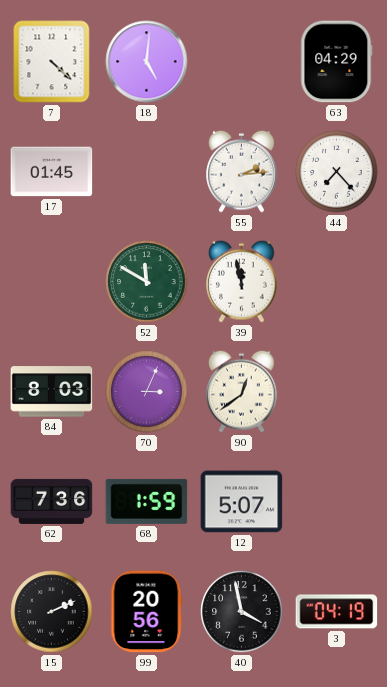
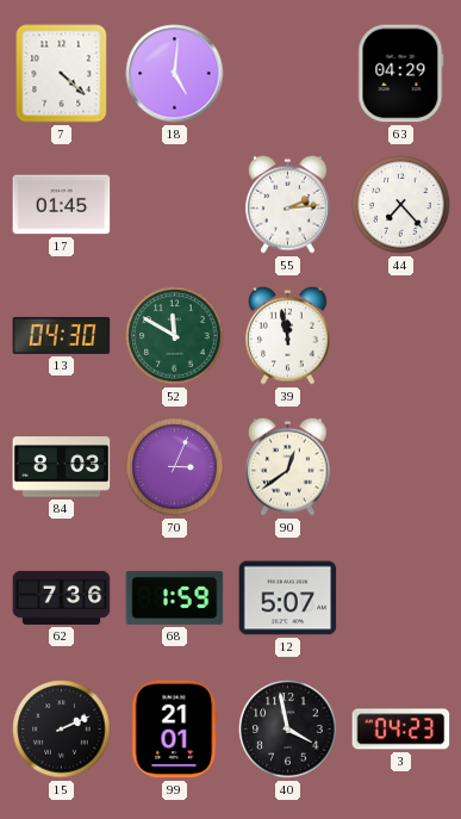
13: none -> 04:30
99: 20:56 -> 21:01
3: 04:19 -> 04:23
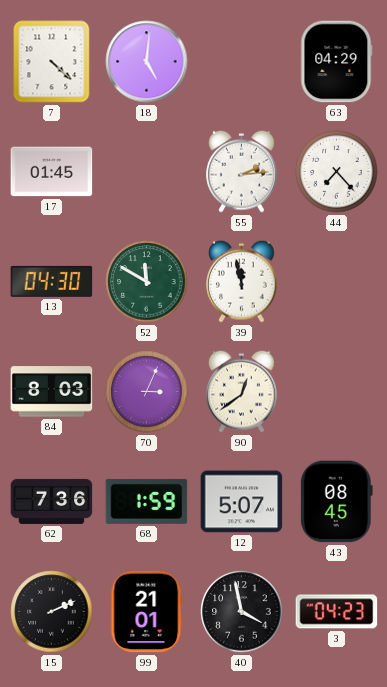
43: none -> 08:45
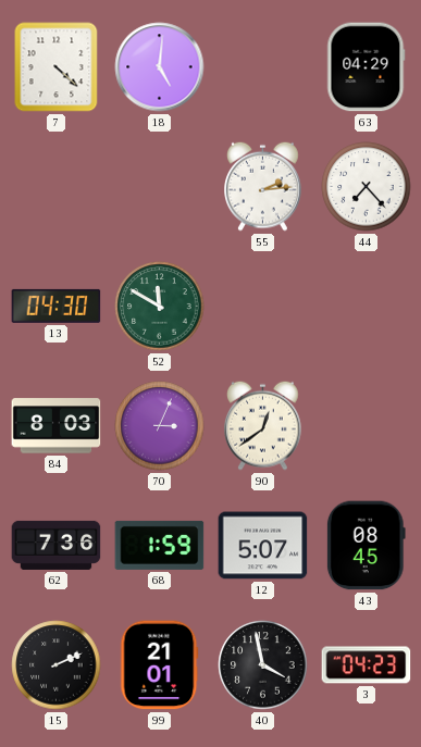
17: 01:45 -> none
39: 11:58 -> none
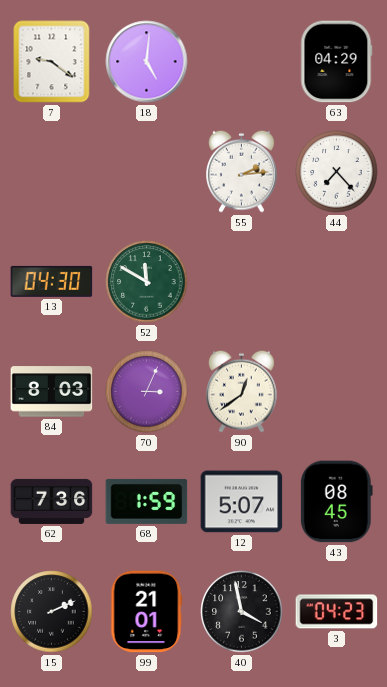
7: 4:22 -> 9:21
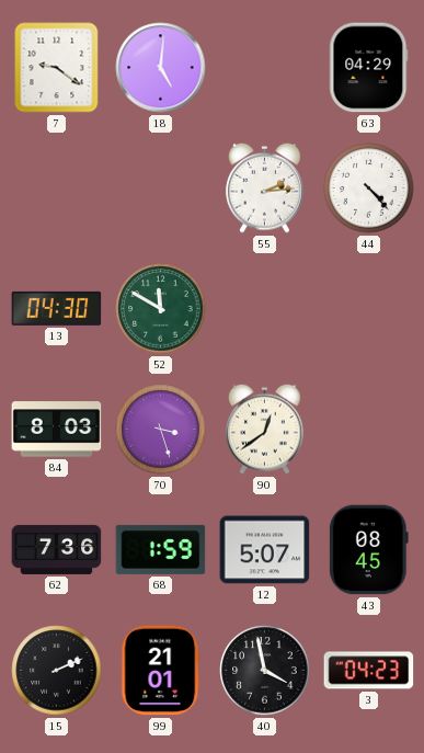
44: 7:23 -> 4:23
70: 3:04 -> 3:27
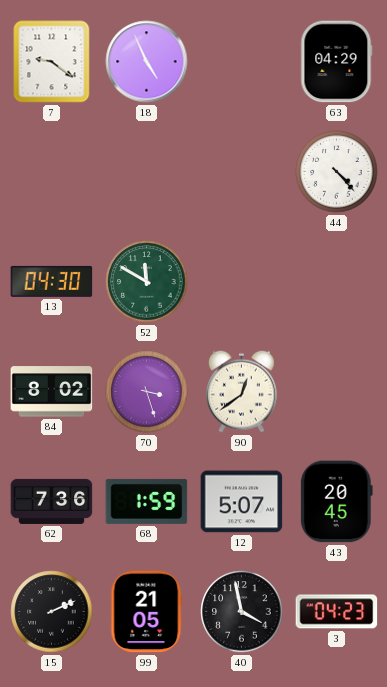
18: 5:01 -> 4:56
55: 2:14 -> none
84: 8:03 -> 8:02
43: 08:45 -> 20:45
99: 21:01 -> 21:05
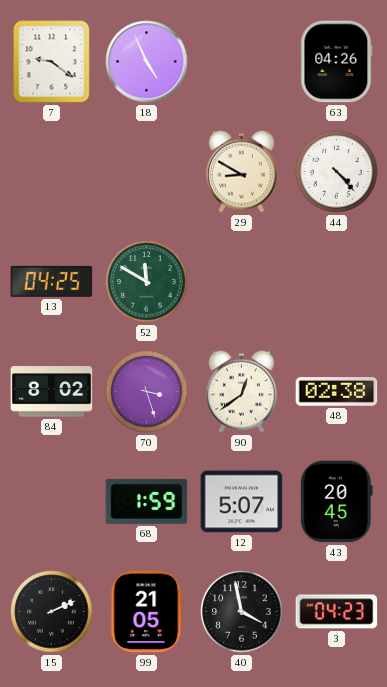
63: 04:29 -> 04:26
29: none -> 8:50
13: 04:30 -> 04:25
48: none -> 02:38
62: 7:36 -> none
